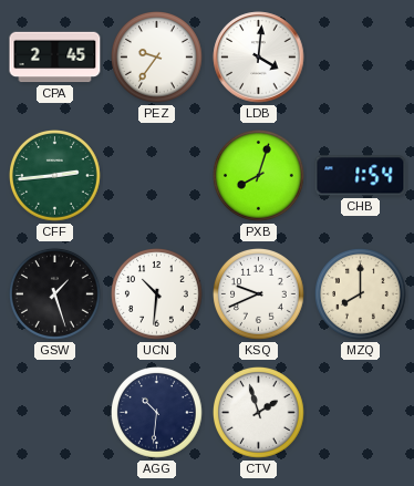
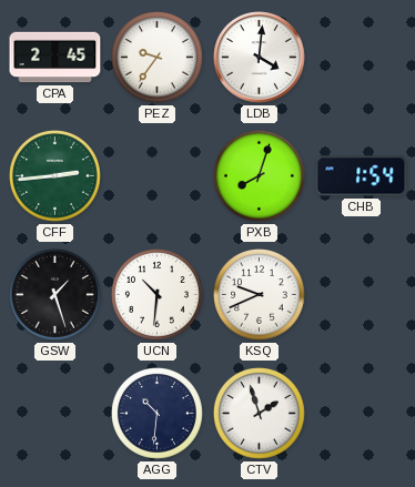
MZQ: 8:00 -> none
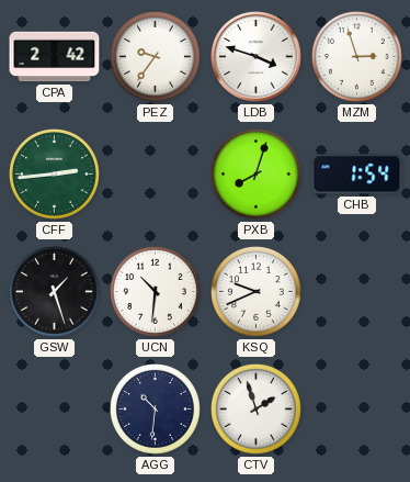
CPA: 2:45 -> 2:42
LDB: 4:01 -> 3:48
MZM: none -> 2:57
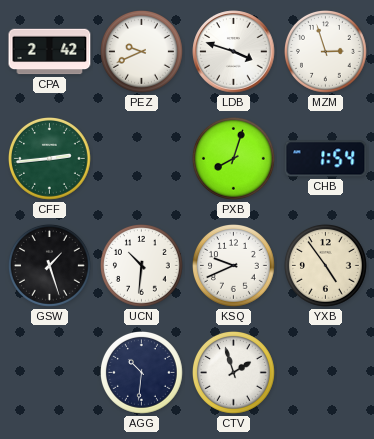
PEZ: 9:36 -> 9:41
YXB: none -> 4:54
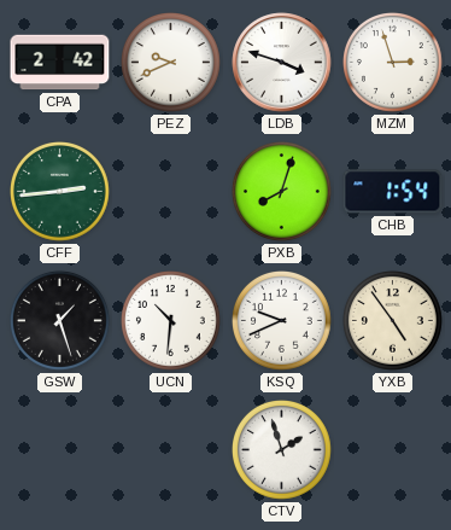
AGG: 10:31 -> none
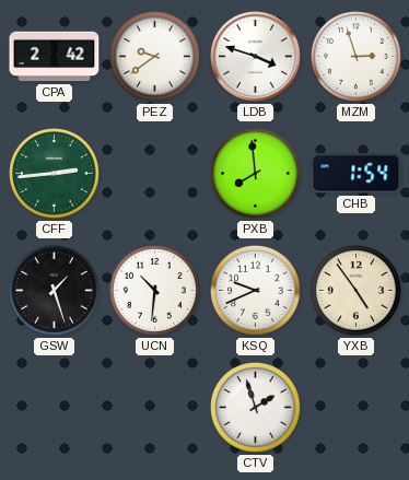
PEZ: 9:41 -> 9:39
PXB: 8:03 -> 7:59
